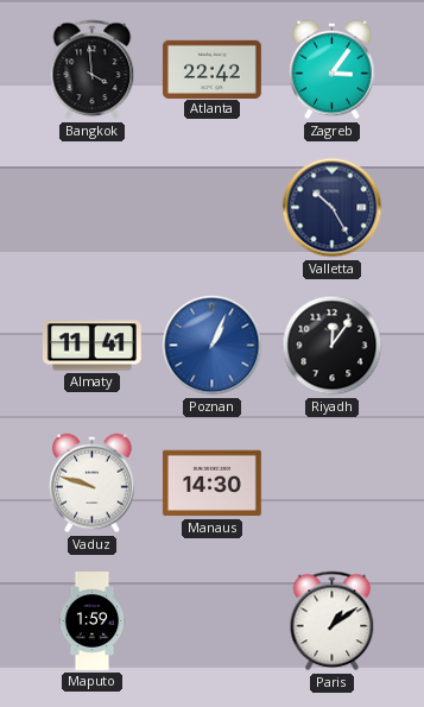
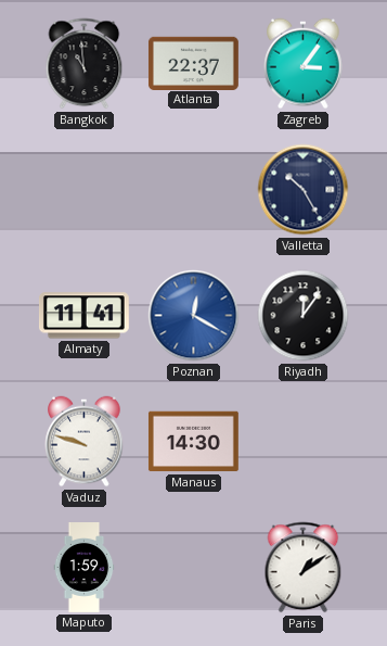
Bangkok: 3:59 -> 10:59
Atlanta: 22:42 -> 22:37
Poznan: 1:04 -> 12:20
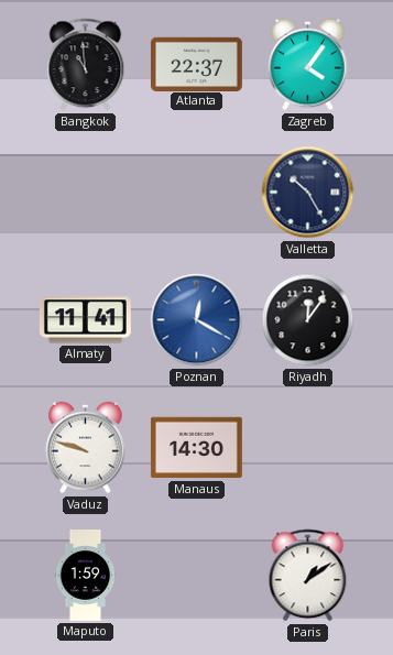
Zagreb: 3:06 -> 4:06
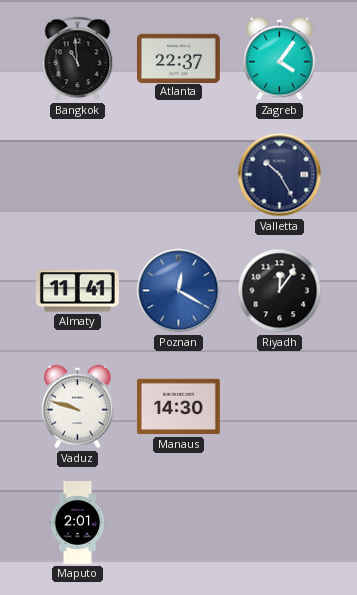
Maputo: 1:59 -> 2:01
Paris: 1:09 -> none
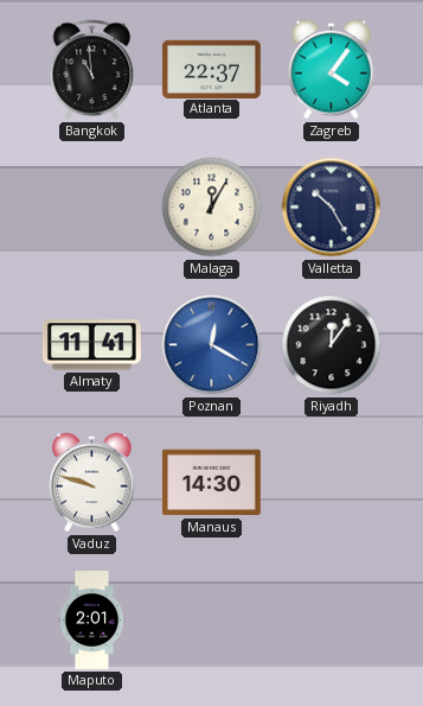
Malaga: none -> 12:05
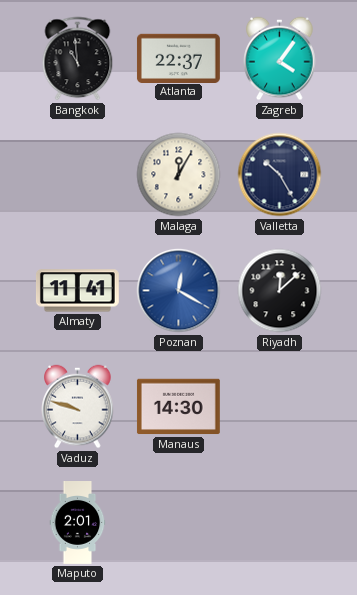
Riyadh: 12:06 -> 12:08
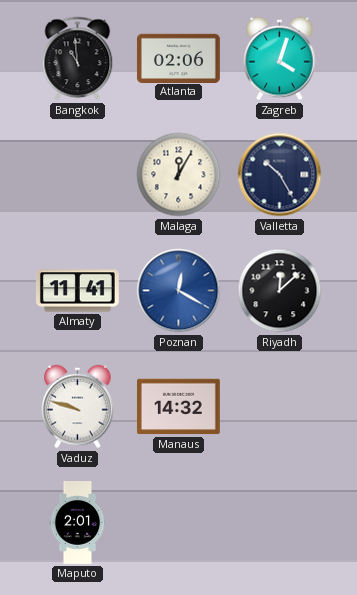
Atlanta: 22:37 -> 02:06
Zagreb: 4:06 -> 4:03
Manaus: 14:30 -> 14:32
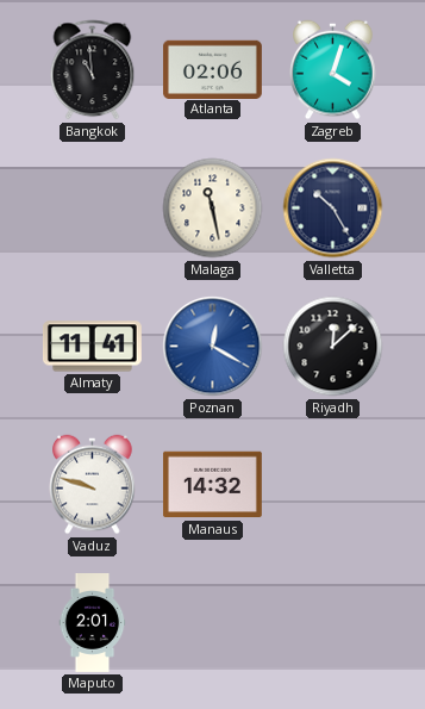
Malaga: 12:05 -> 11:28
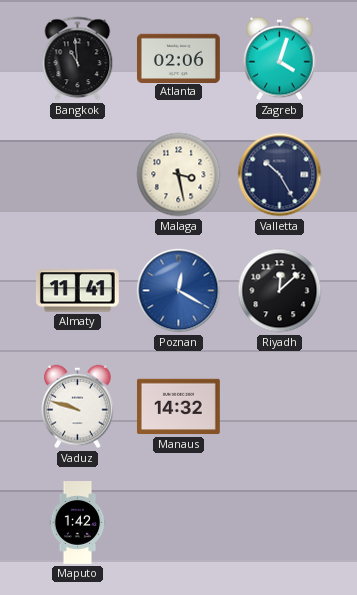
Malaga: 11:28 -> 3:28
Maputo: 2:01 -> 1:42
